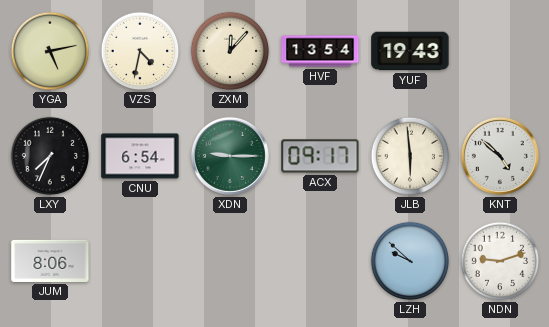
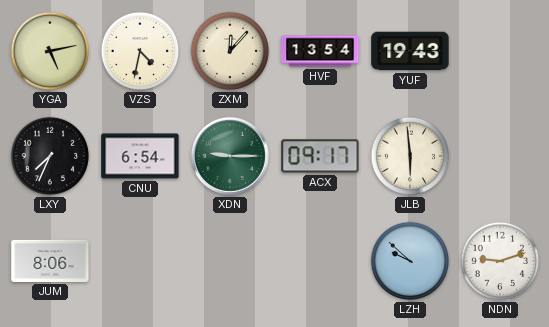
KNT: 4:52 -> none
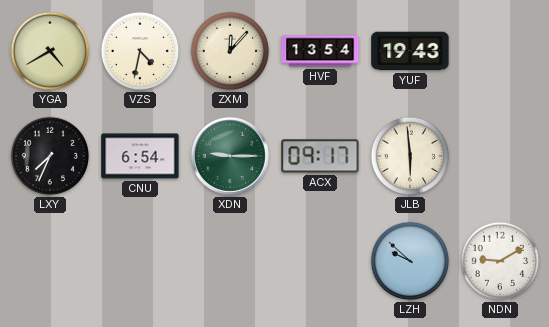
YGA: 5:13 -> 4:40
JUM: 8:06 -> none
NDN: 9:12 -> 9:10
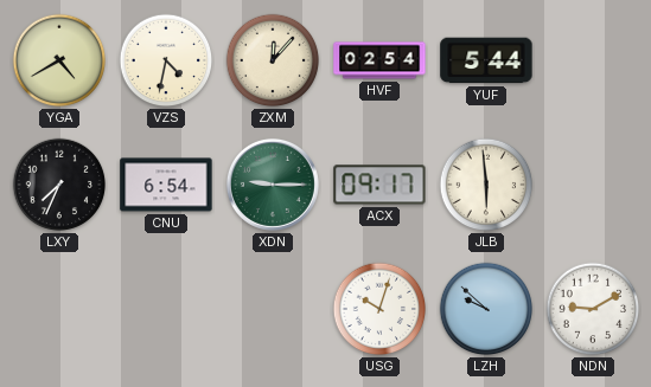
HVF: 13:54 -> 02:54
YUF: 19:43 -> 5:44
USG: none -> 10:03
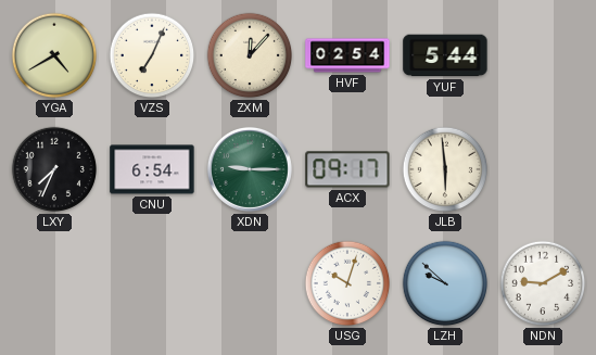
VZS: 4:32 -> 7:04
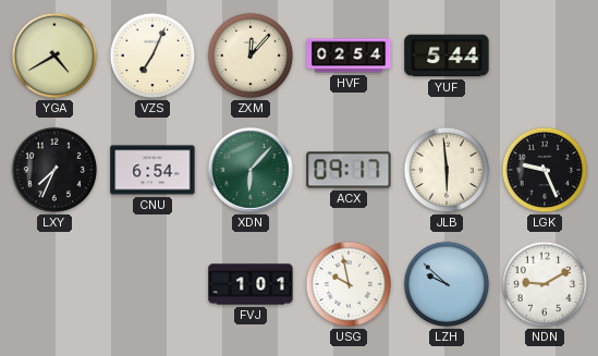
XDN: 9:15 -> 6:07
LGK: none -> 9:26
FVJ: none -> 1:01
USG: 10:03 -> 9:58
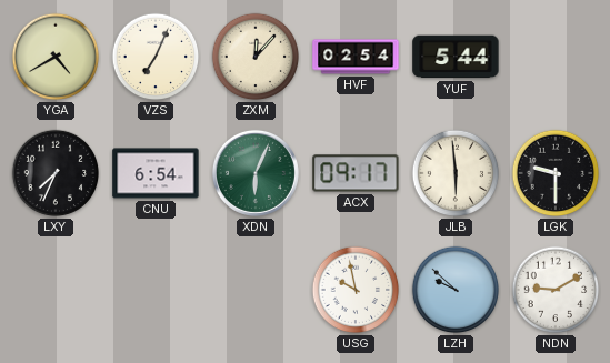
XDN: 6:07 -> 6:04
LGK: 9:26 -> 9:30
FVJ: 1:01 -> none
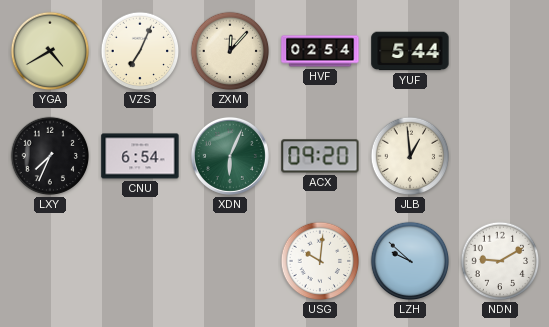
ACX: 09:17 -> 09:20
JLB: 5:59 -> 12:59
LGK: 9:30 -> none
USG: 9:58 -> 10:01
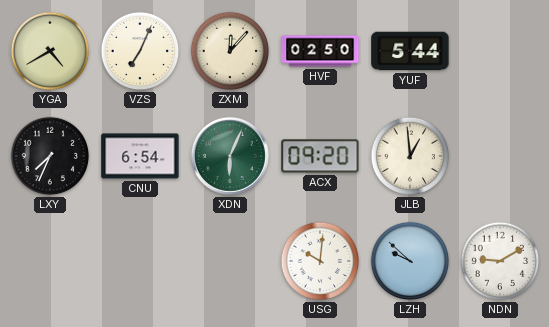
HVF: 02:54 -> 02:50
